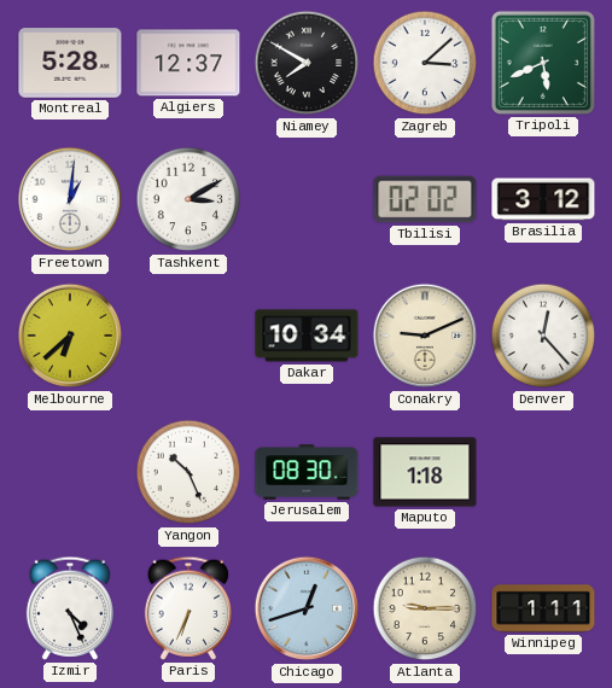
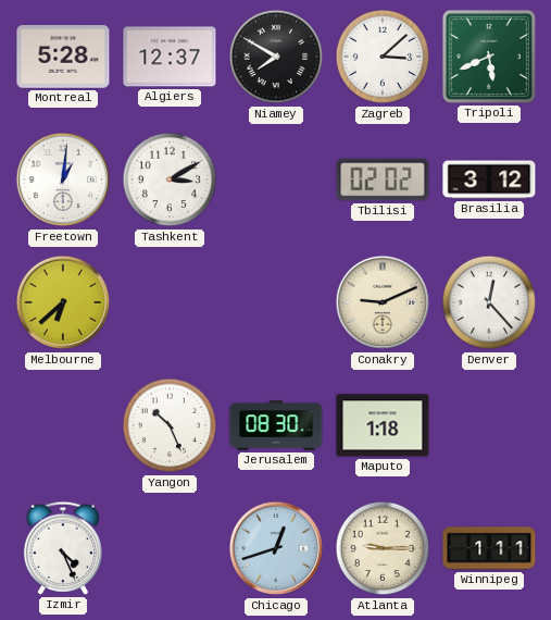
Dakar: 10:34 -> none
Paris: 6:34 -> none
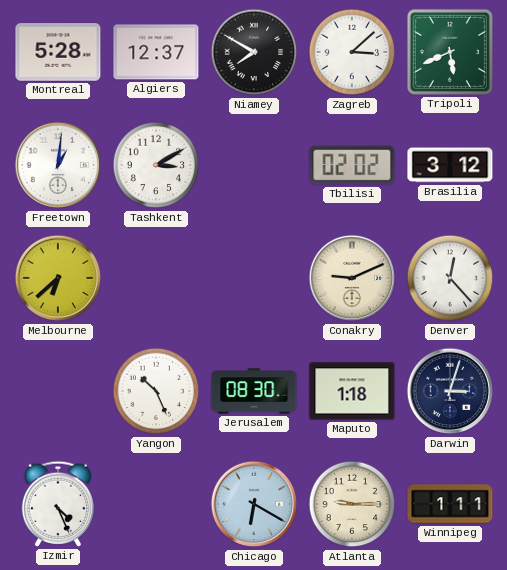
Darwin: none -> 3:03
Chicago: 12:42 -> 6:20
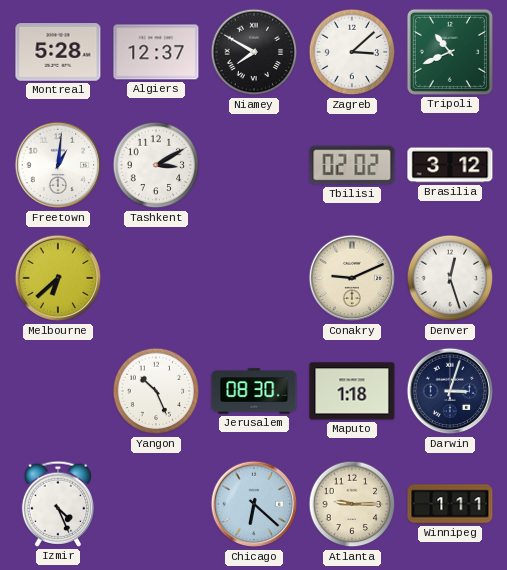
Tripoli: 5:41 -> 10:41
Denver: 12:23 -> 12:27
Chicago: 6:20 -> 6:22
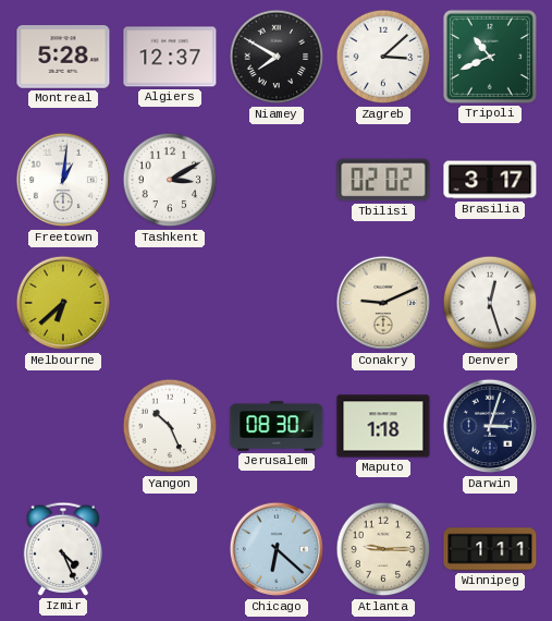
Brasilia: 3:12 -> 3:17
